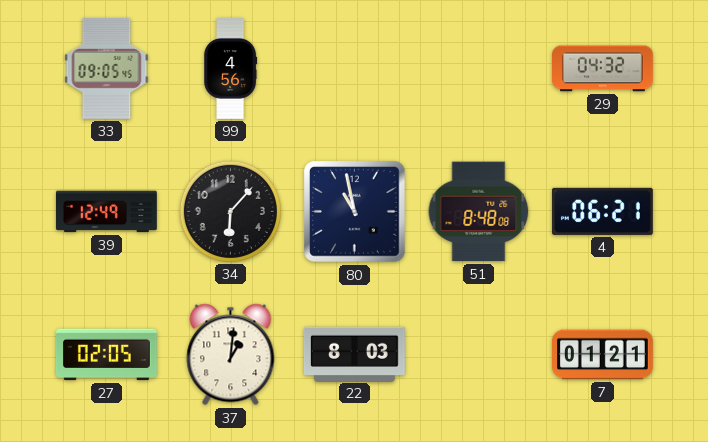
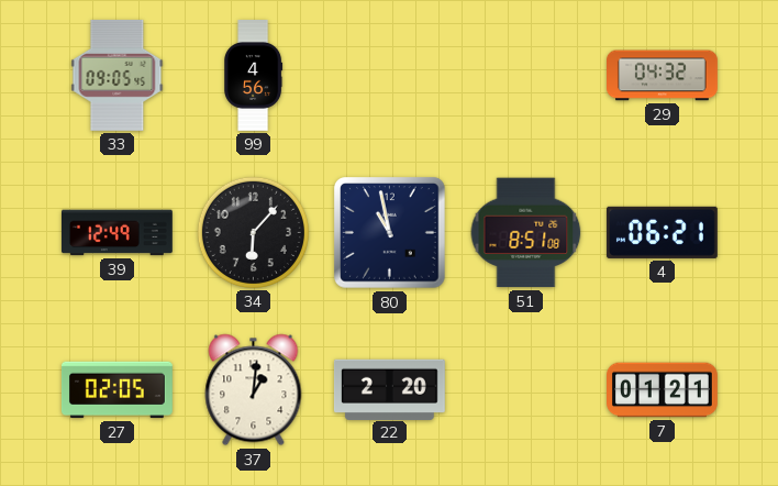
51: 8:48 -> 8:51
22: 8:03 -> 2:20
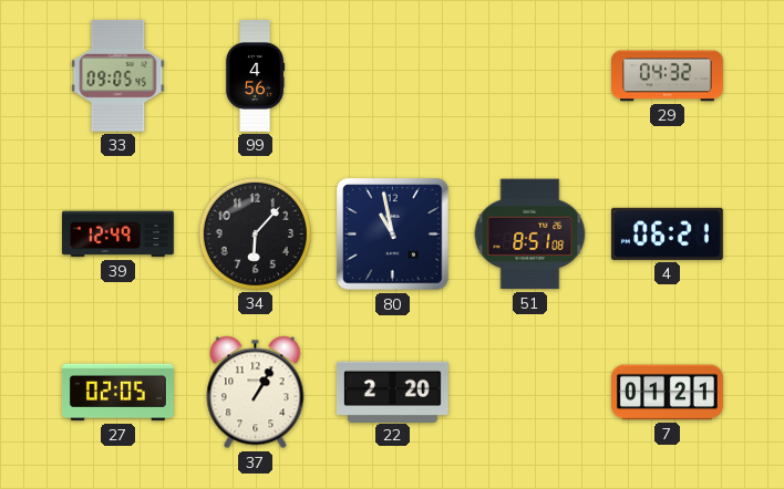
37: 1:01 -> 1:05
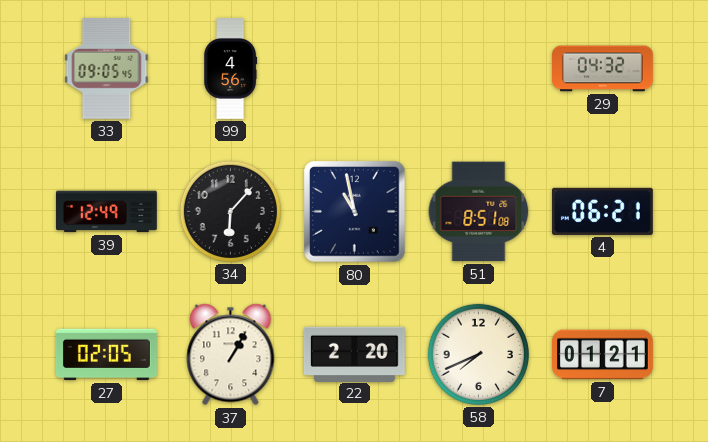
58: none -> 7:41
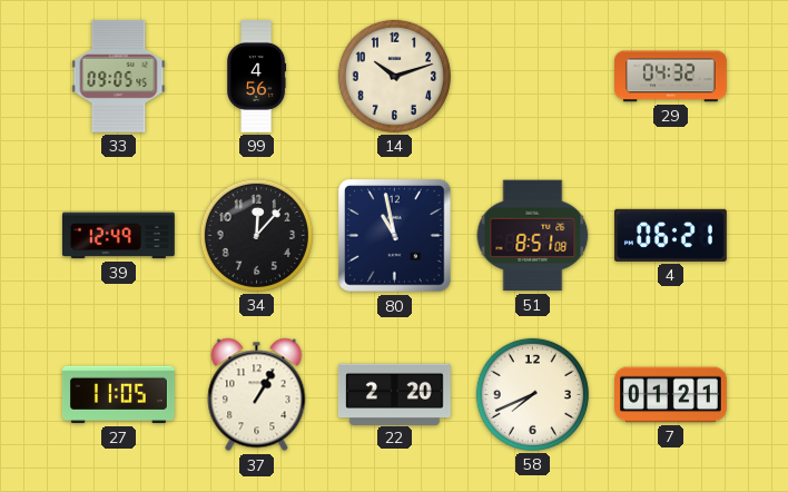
14: none -> 10:12
34: 6:07 -> 12:07
27: 02:05 -> 11:05
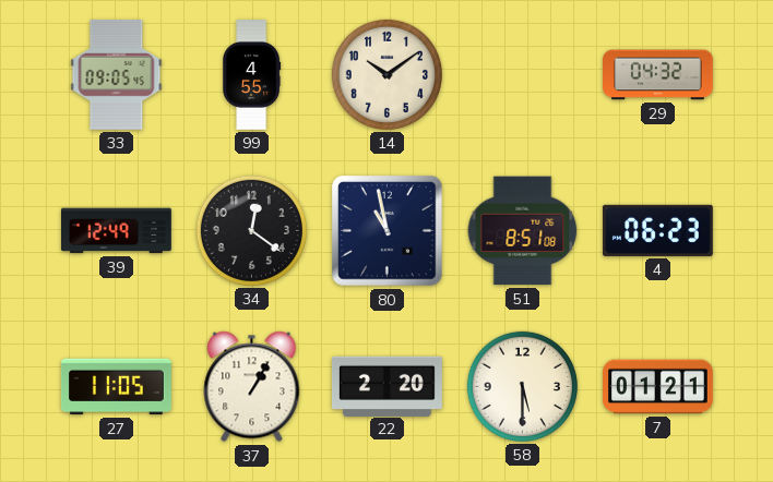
99: 4:56 -> 4:55
14: 10:12 -> 10:09
34: 12:07 -> 12:21
4: 06:21 -> 06:23
58: 7:41 -> 5:30
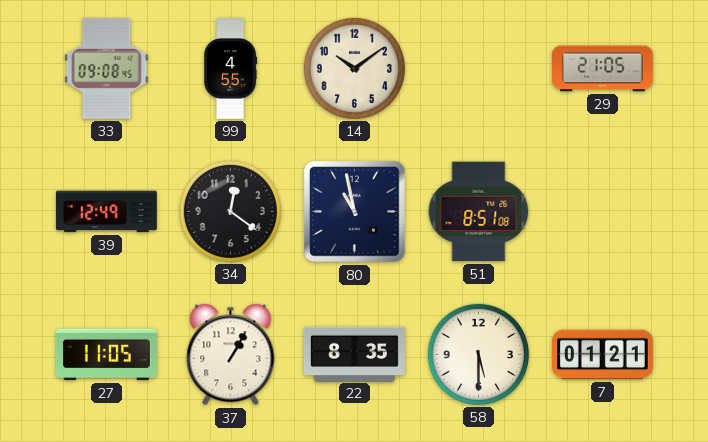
33: 09:05 -> 09:08
29: 04:32 -> 21:05
4: 06:23 -> none
22: 2:20 -> 8:35
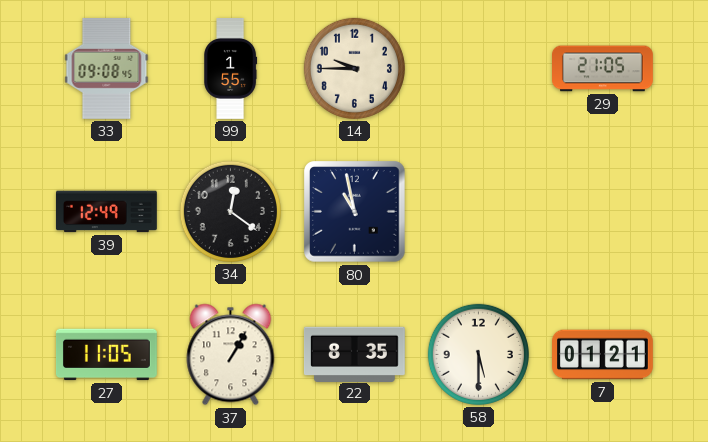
99: 4:55 -> 1:55
14: 10:09 -> 9:45
51: 8:51 -> none
